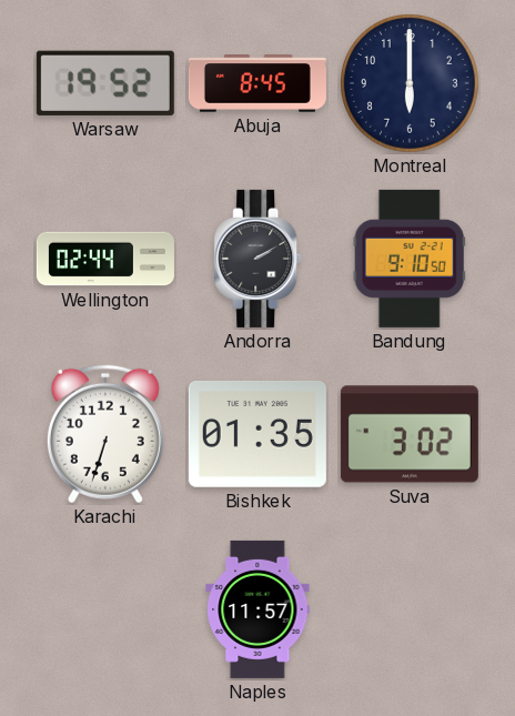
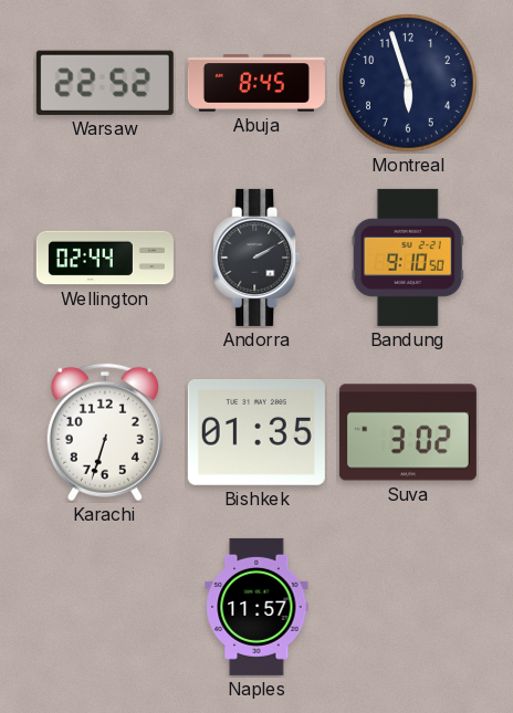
Warsaw: 19:52 -> 22:52
Montreal: 6:00 -> 5:57
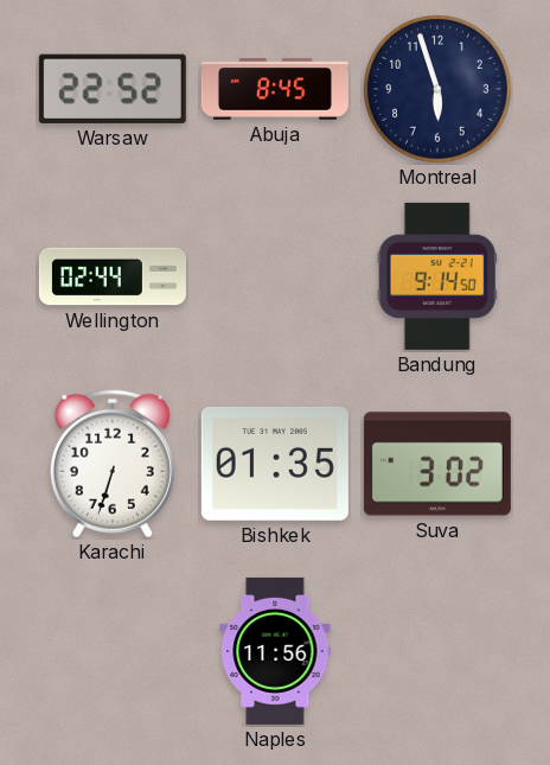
Andorra: 2:10 -> none
Bandung: 9:10 -> 9:14
Naples: 11:57 -> 11:56
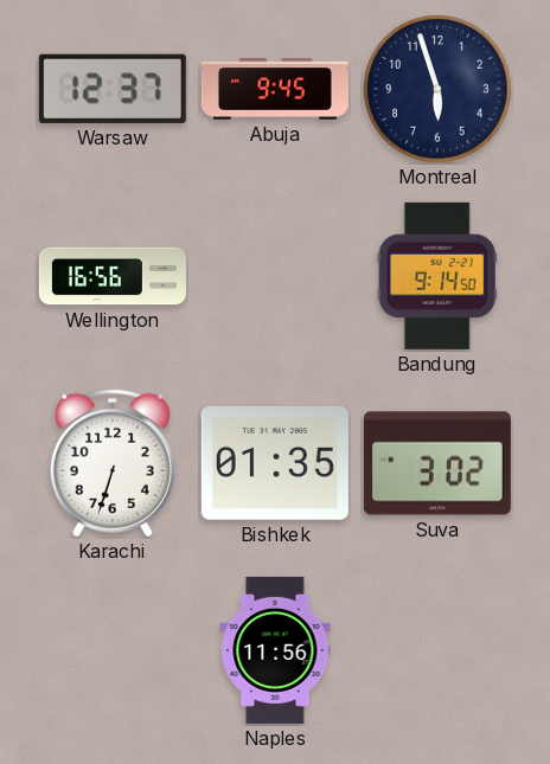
Warsaw: 22:52 -> 12:37
Abuja: 8:45 -> 9:45
Wellington: 02:44 -> 16:56
